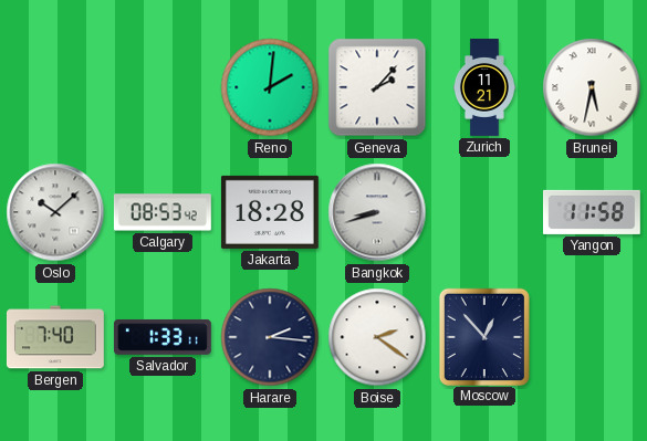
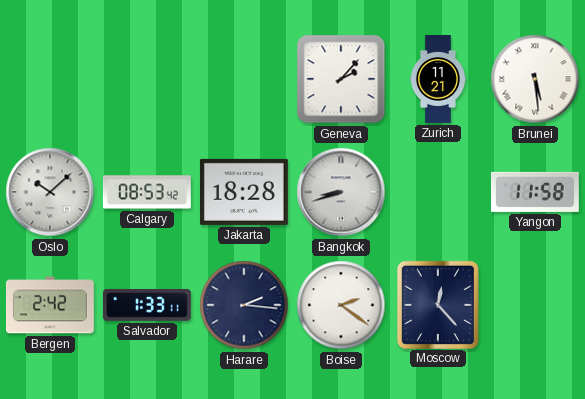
Reno: 2:01 -> none
Brunei: 5:32 -> 5:29
Bergen: 7:40 -> 2:42
Moscow: 12:53 -> 12:23
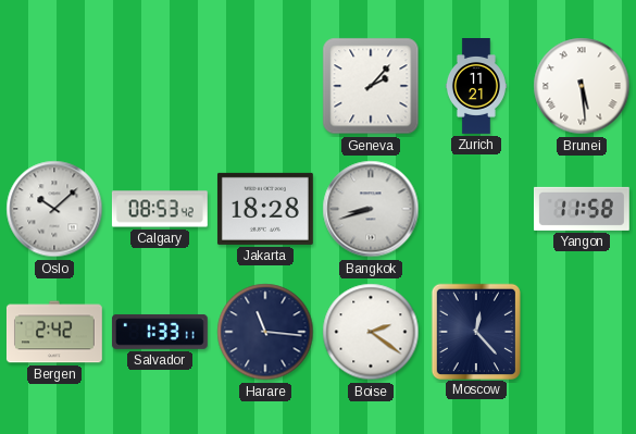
Harare: 2:16 -> 11:16
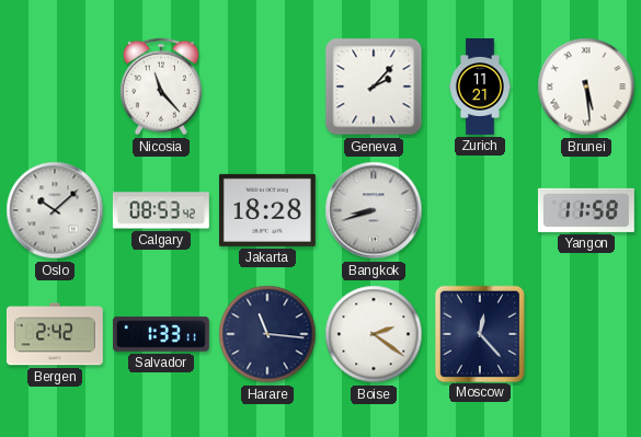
Nicosia: none -> 11:23
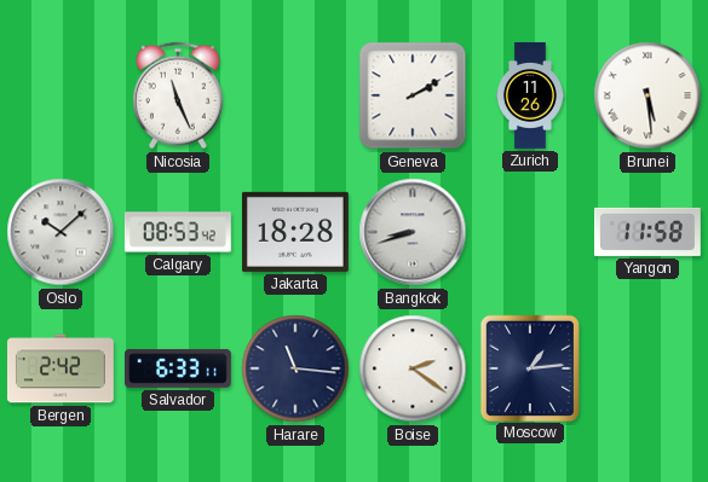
Nicosia: 11:23 -> 11:26
Geneva: 2:07 -> 2:10
Zurich: 11:21 -> 11:26
Salvador: 1:33 -> 6:33
Moscow: 12:23 -> 1:14
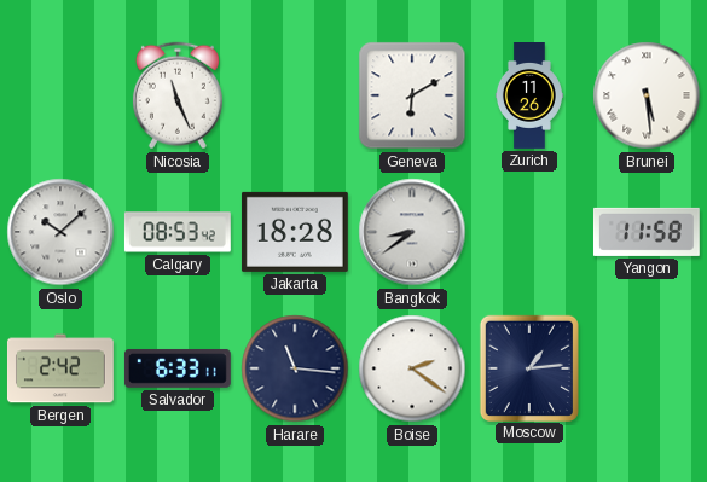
Geneva: 2:10 -> 6:10
Bangkok: 8:42 -> 8:39
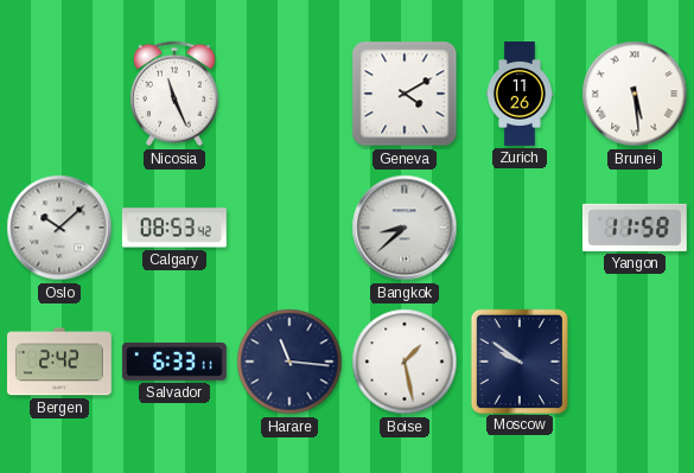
Geneva: 6:10 -> 4:10
Jakarta: 18:28 -> none
Bangkok: 8:39 -> 8:38
Boise: 2:21 -> 1:28
Moscow: 1:14 -> 9:51
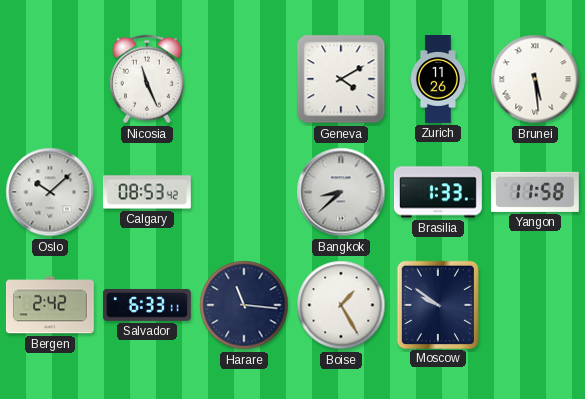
Brasilia: none -> 1:33
Boise: 1:28 -> 1:25
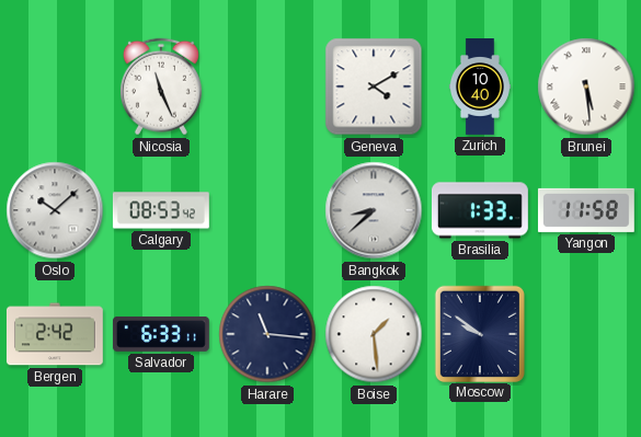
Zurich: 11:26 -> 10:40
Boise: 1:25 -> 1:29
